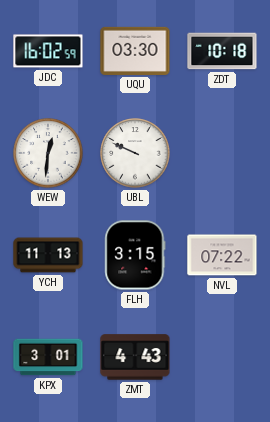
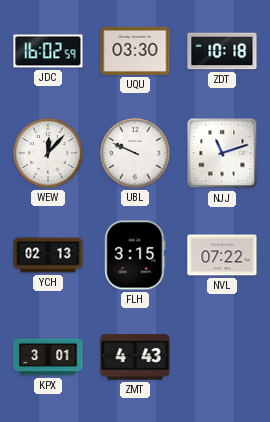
WEW: 12:31 -> 12:07
NJJ: none -> 11:12
YCH: 11:13 -> 02:13
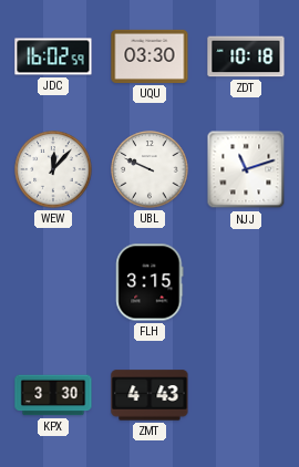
YCH: 02:13 -> none
NVL: 07:22 -> none
KPX: 3:01 -> 3:30
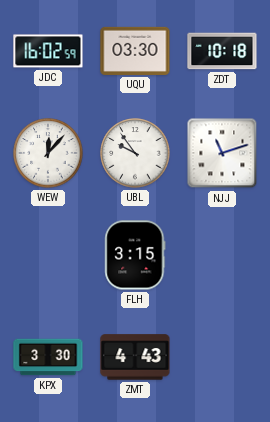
UBL: 9:49 -> 9:54
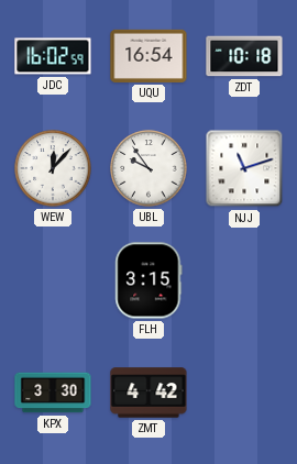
UQU: 03:30 -> 16:54
ZMT: 4:43 -> 4:42
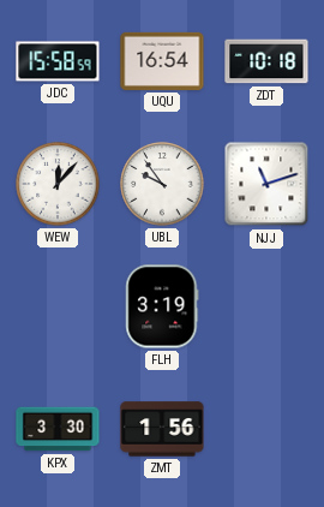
JDC: 16:02 -> 15:58
FLH: 3:15 -> 3:19
ZMT: 4:42 -> 1:56
